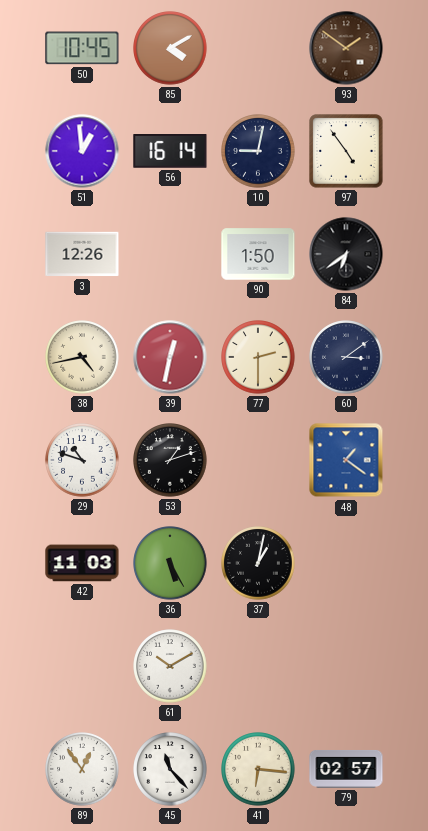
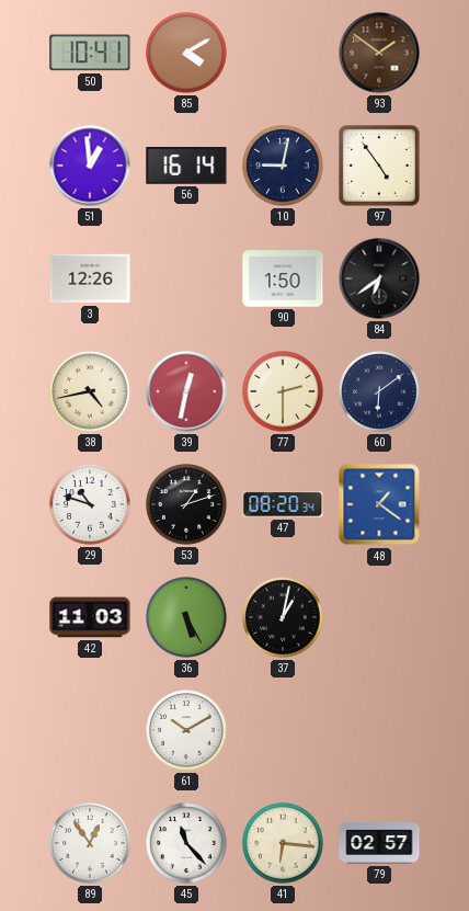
50: 10:45 -> 10:41
60: 3:09 -> 6:09
47: none -> 08:20
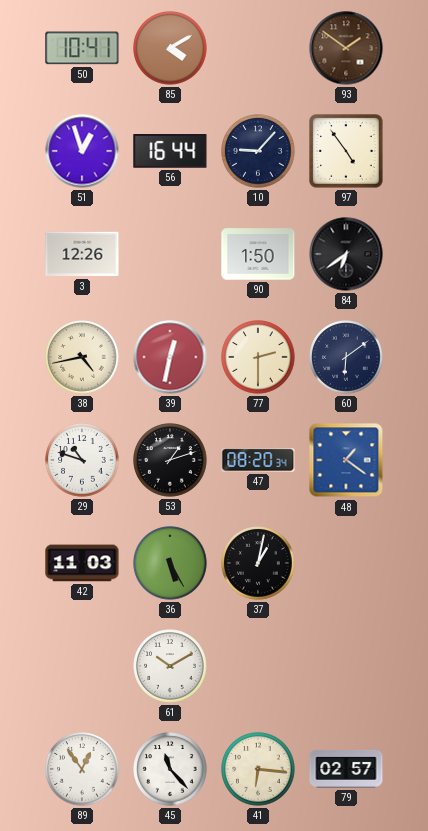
51: 12:59 -> 12:57
56: 16:14 -> 16:44
10: 9:02 -> 9:07
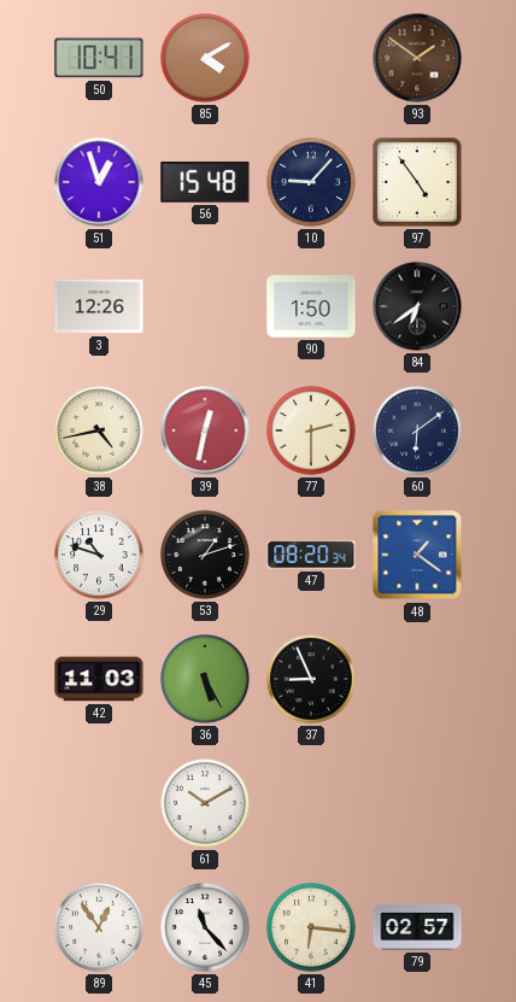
56: 16:44 -> 15:48
37: 1:02 -> 8:56
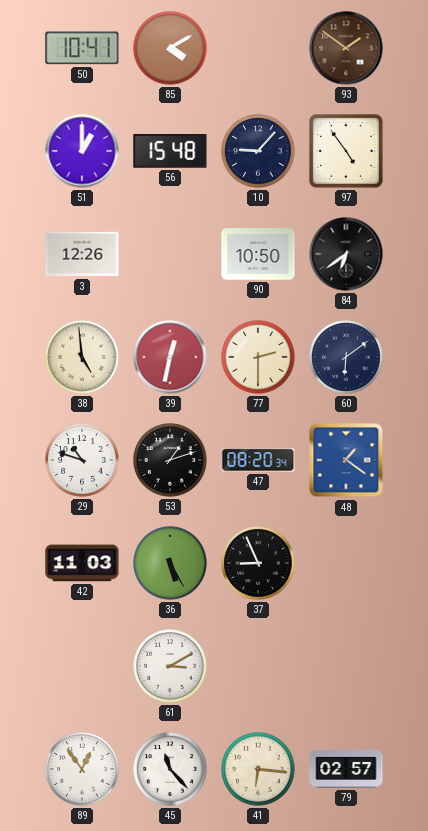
51: 12:57 -> 1:00
90: 1:50 -> 10:50
38: 4:43 -> 4:59
61: 10:10 -> 3:10
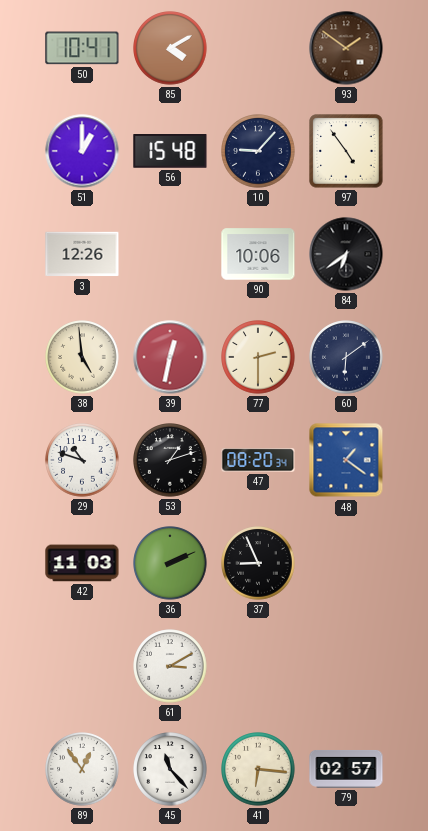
90: 10:50 -> 10:06
36: 5:25 -> 2:11
